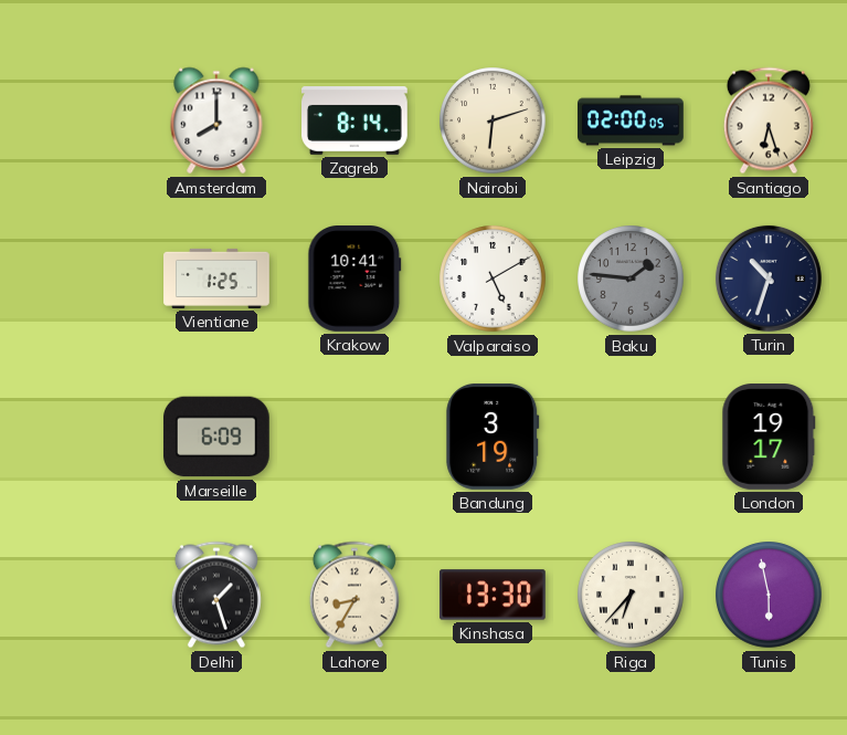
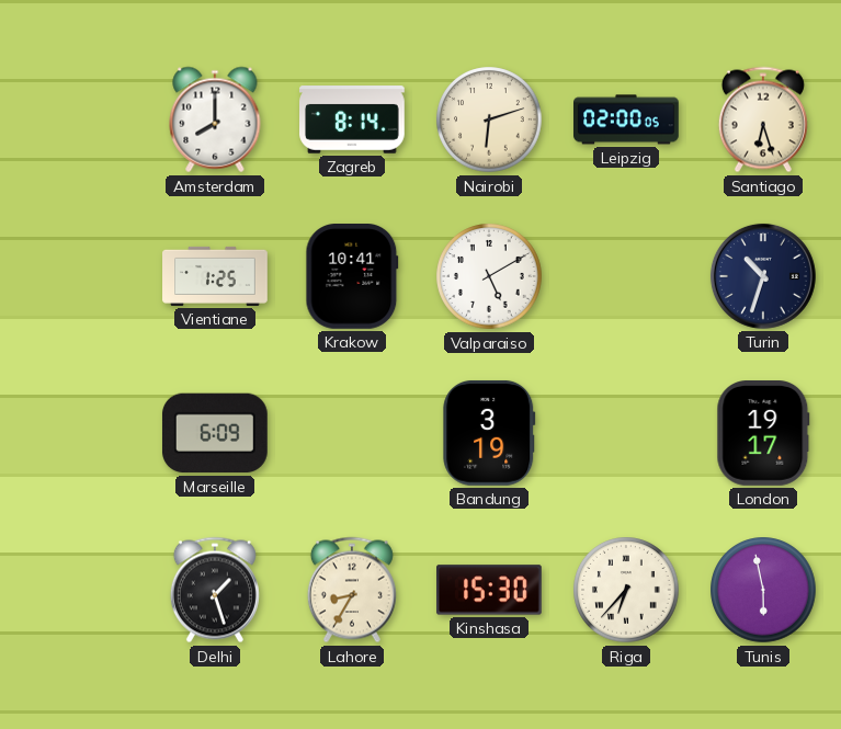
Baku: 1:46 -> none
Kinshasa: 13:30 -> 15:30
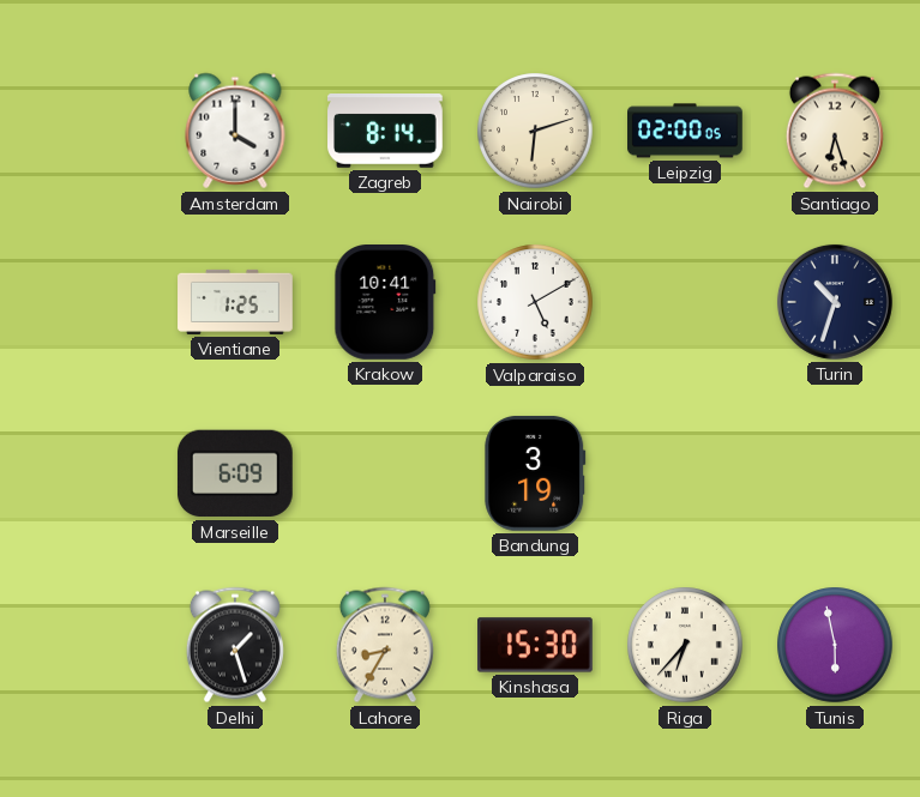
Amsterdam: 8:00 -> 4:00
London: 19:17 -> none
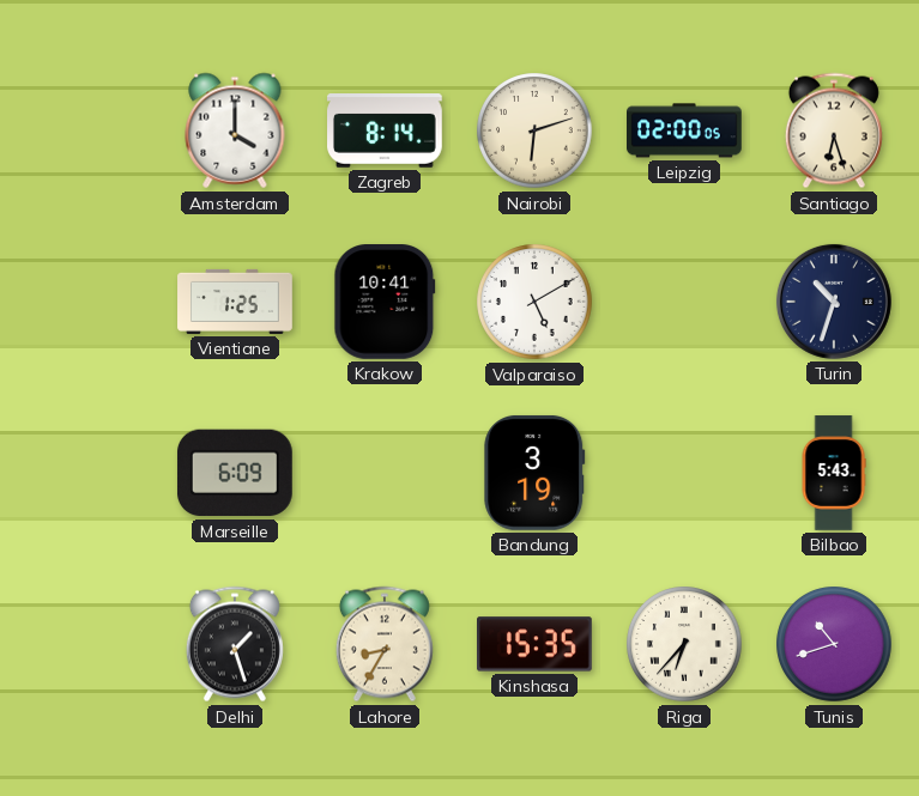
Bilbao: none -> 5:43
Kinshasa: 15:30 -> 15:35
Tunis: 5:58 -> 10:42
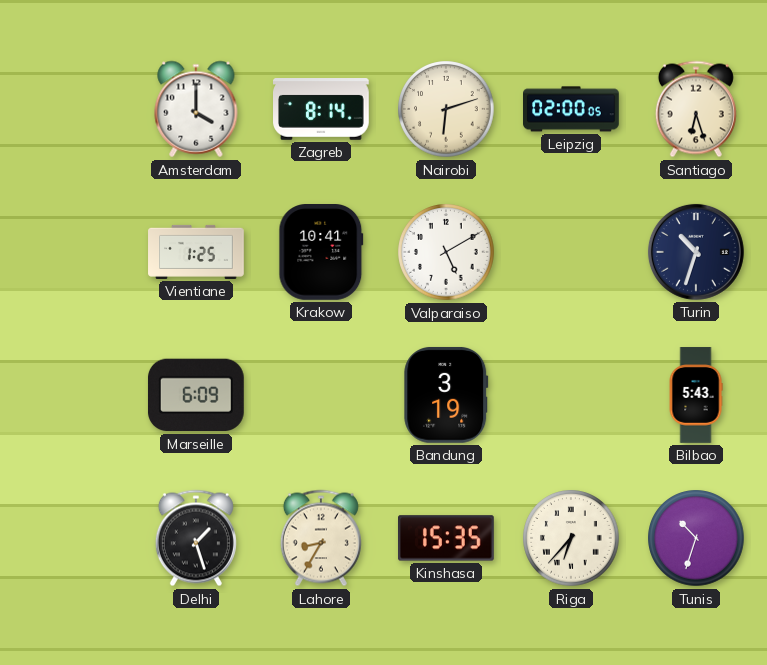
Tunis: 10:42 -> 10:33
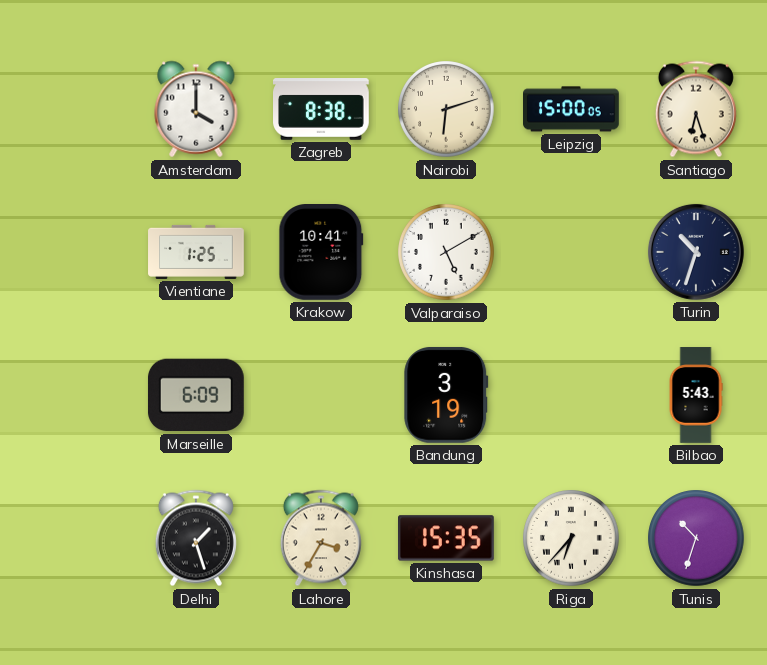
Zagreb: 8:14 -> 8:38
Leipzig: 02:00 -> 15:00
Lahore: 8:35 -> 3:35
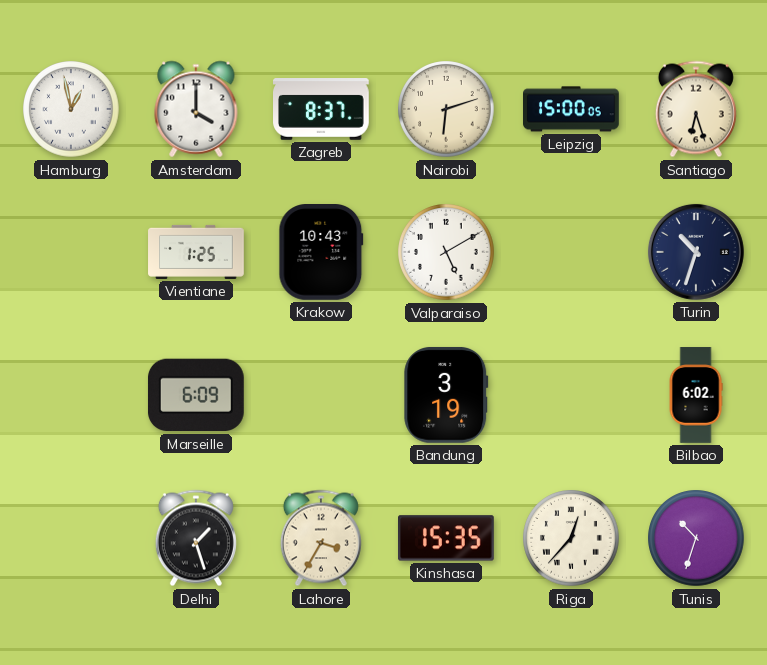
Hamburg: none -> 12:58
Zagreb: 8:38 -> 8:37
Krakow: 10:41 -> 10:43
Bilbao: 5:43 -> 6:02
Riga: 6:37 -> 12:37
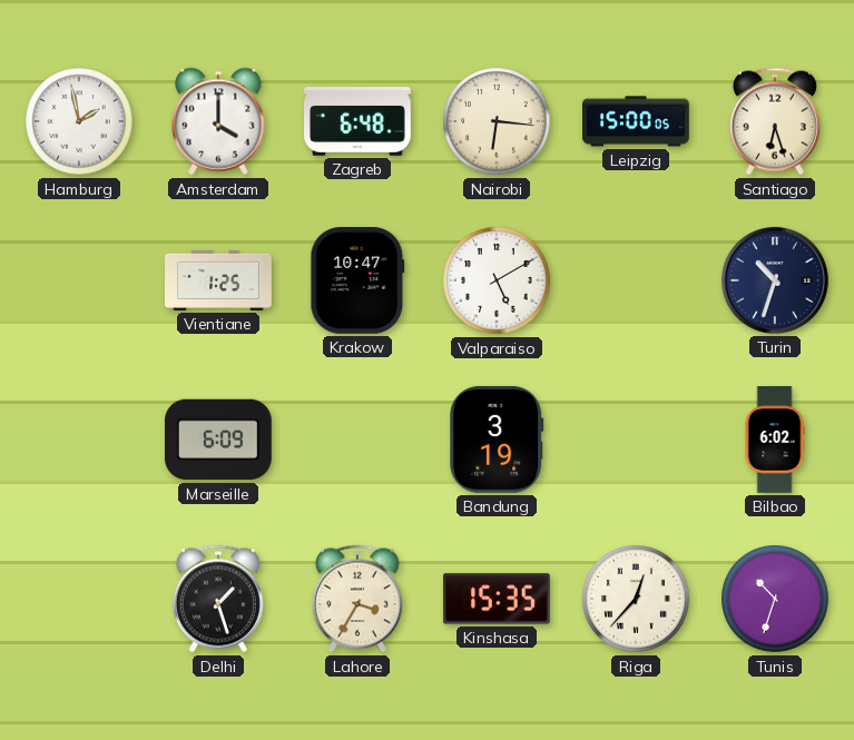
Hamburg: 12:58 -> 1:58
Zagreb: 8:37 -> 6:48
Nairobi: 6:12 -> 6:16
Krakow: 10:43 -> 10:47
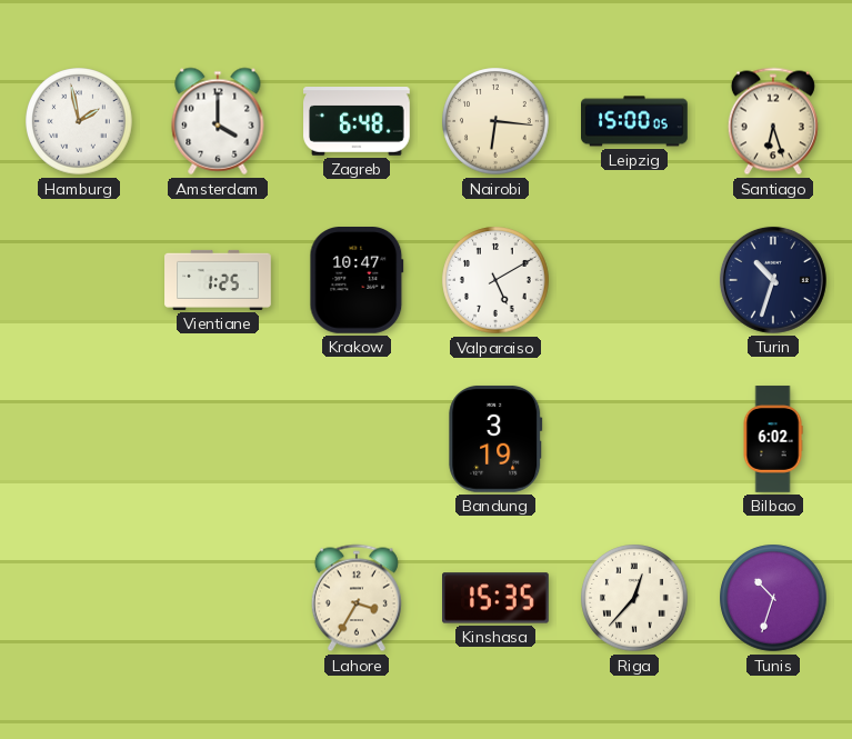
Marseille: 6:09 -> none
Delhi: 1:27 -> none
